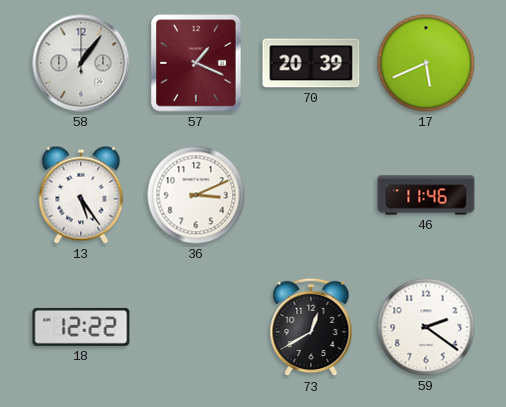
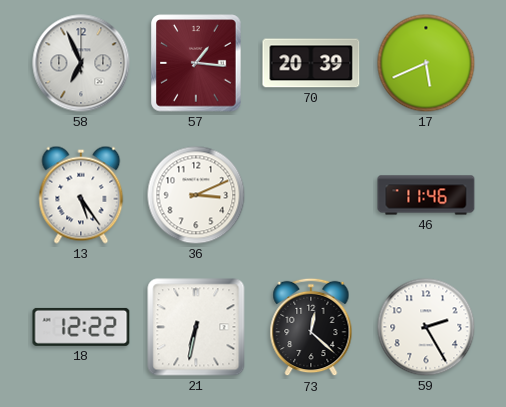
58: 1:06 -> 6:56
57: 1:19 -> 1:16
21: none -> 6:32
73: 12:40 -> 12:22
59: 2:21 -> 2:25
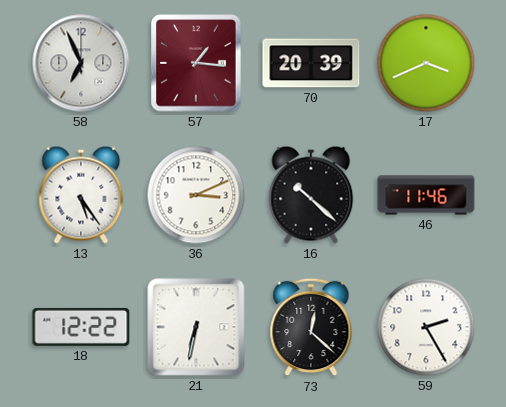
17: 5:41 -> 3:41
16: none -> 10:22
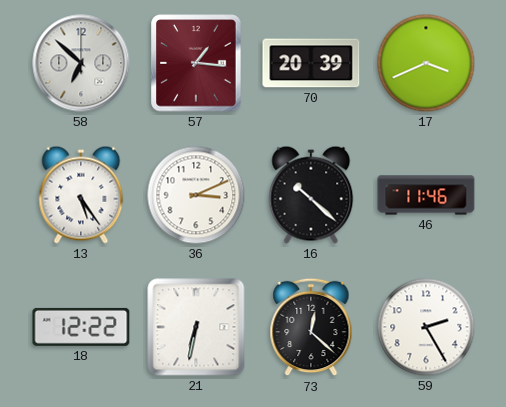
58: 6:56 -> 6:52
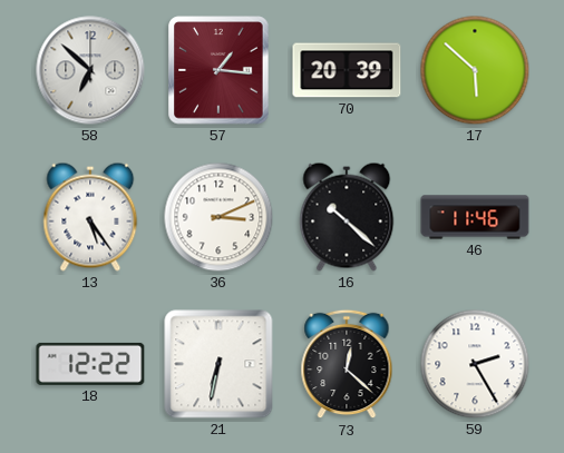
17: 3:41 -> 5:52
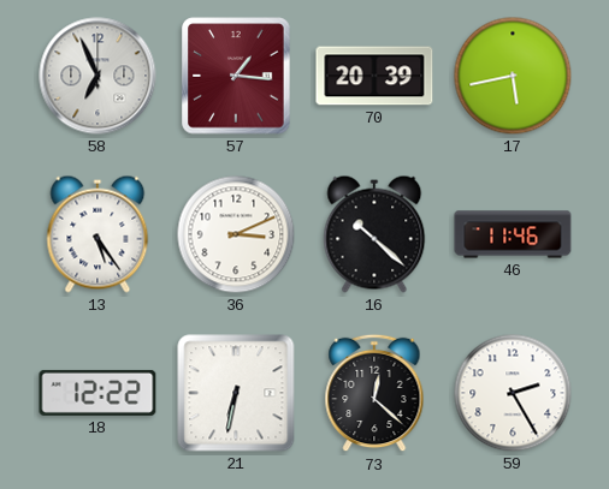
58: 6:52 -> 6:56
17: 5:52 -> 5:43
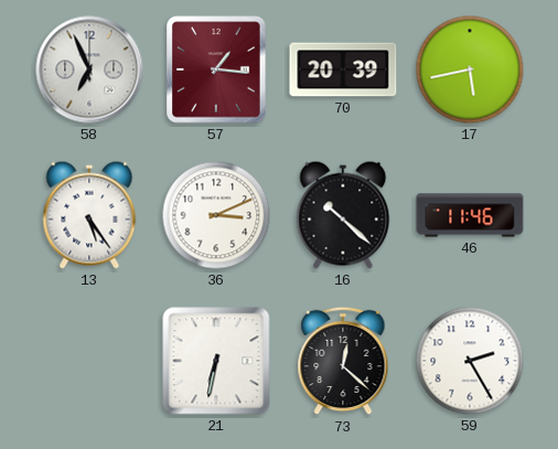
18: 12:22 -> none
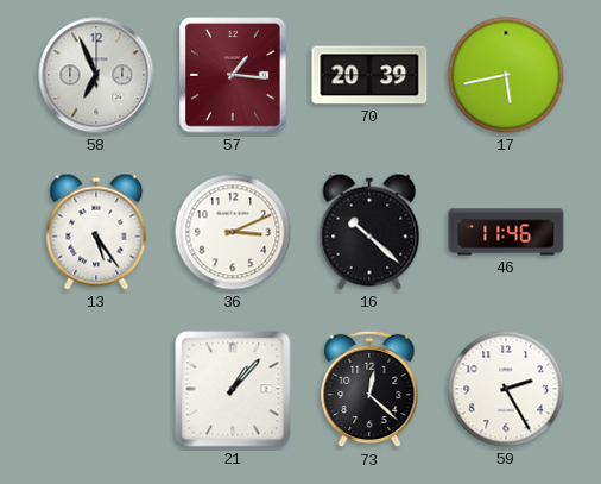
21: 6:32 -> 1:07
